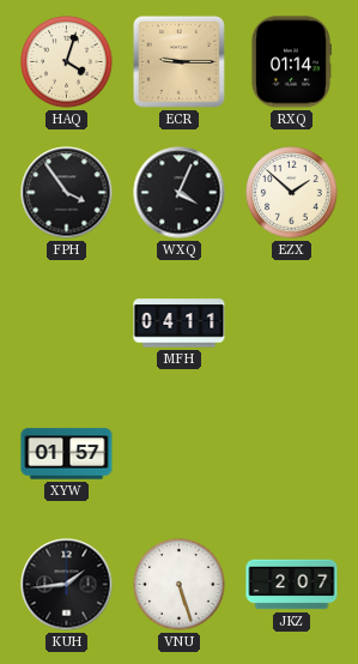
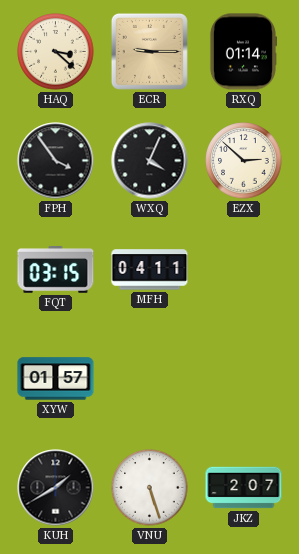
HAQ: 4:03 -> 3:22
EZX: 1:52 -> 2:52
FQT: none -> 03:15
KUH: 1:44 -> 1:40
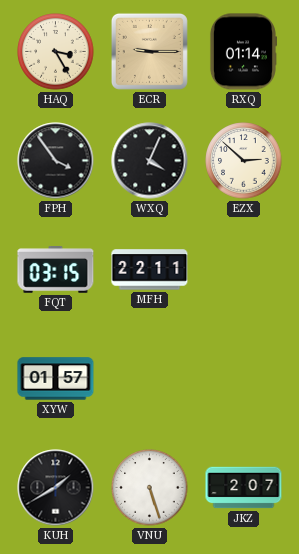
HAQ: 3:22 -> 3:25
MFH: 04:11 -> 22:11
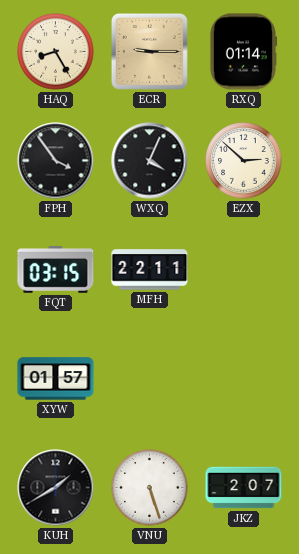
HAQ: 3:25 -> 8:25
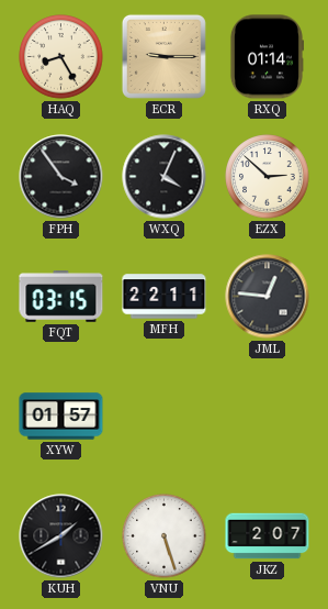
JML: none -> 12:46
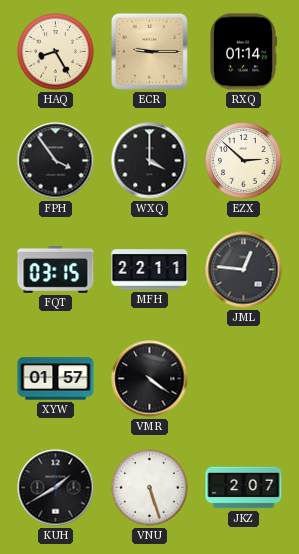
WXQ: 4:04 -> 4:00
VMR: none -> 4:21
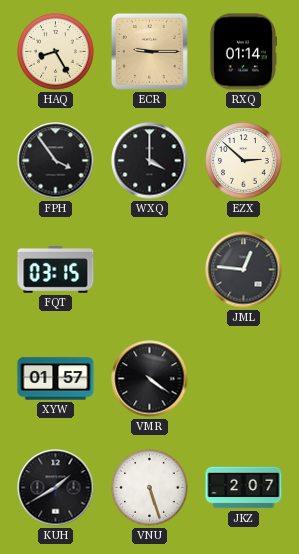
MFH: 22:11 -> none
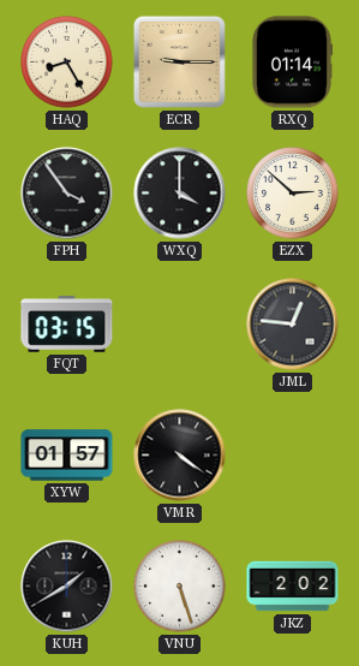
JKZ: 2:07 -> 2:02
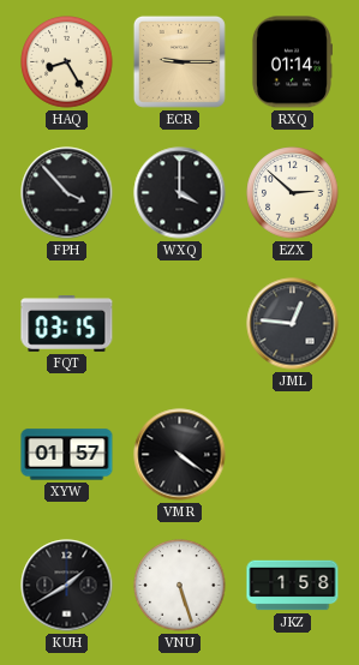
FPH: 3:54 -> 3:53
JKZ: 2:02 -> 1:58
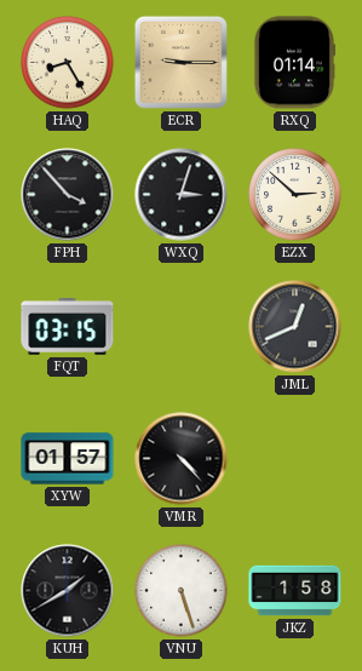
WXQ: 4:00 -> 3:03
JML: 12:46 -> 12:41
VMR: 4:21 -> 4:23
